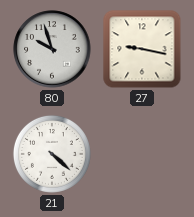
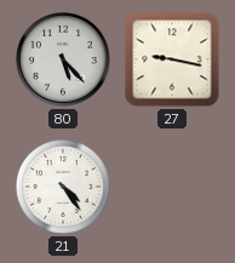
80: 9:57 -> 5:23
21: 4:22 -> 4:24
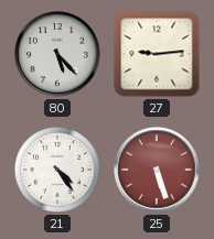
27: 9:17 -> 9:14
25: none -> 5:27
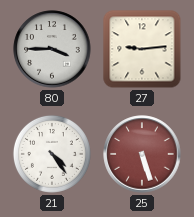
80: 5:23 -> 3:45
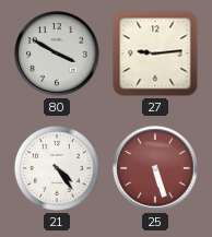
80: 3:45 -> 3:50
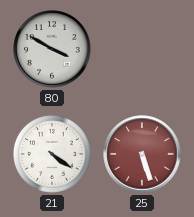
27: 9:14 -> none
21: 4:24 -> 4:21
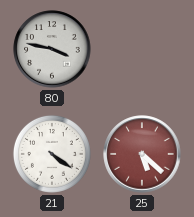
80: 3:50 -> 3:47
25: 5:27 -> 5:22
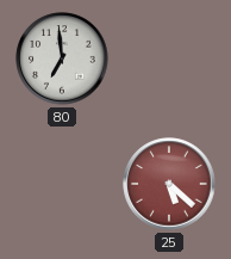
80: 3:47 -> 6:59
21: 4:21 -> none
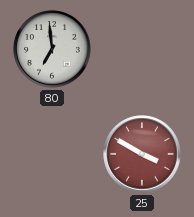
25: 5:22 -> 3:50
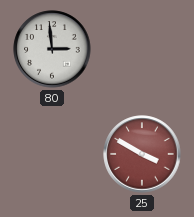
80: 6:59 -> 2:59
